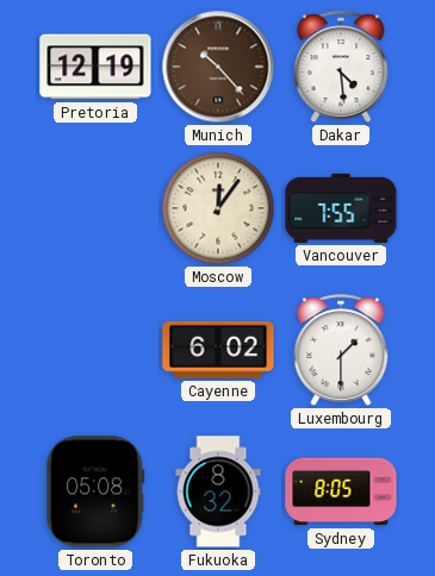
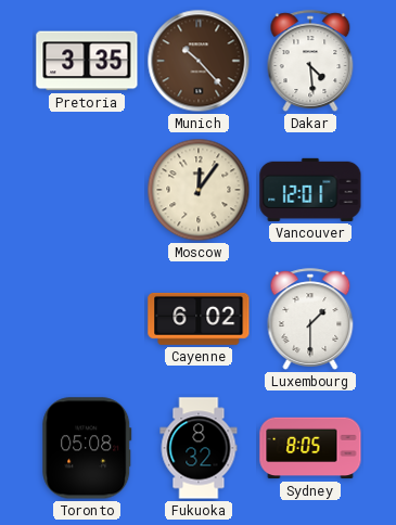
Pretoria: 12:19 -> 3:35
Vancouver: 7:55 -> 12:01
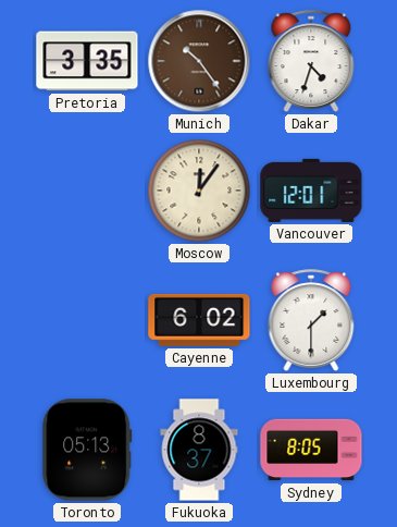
Munich: 10:23 -> 10:24
Dakar: 4:29 -> 4:33
Toronto: 05:08 -> 05:13
Fukuoka: 8:32 -> 8:37
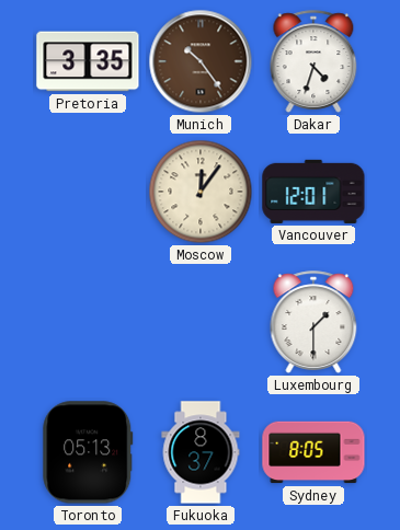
Cayenne: 6:02 -> none
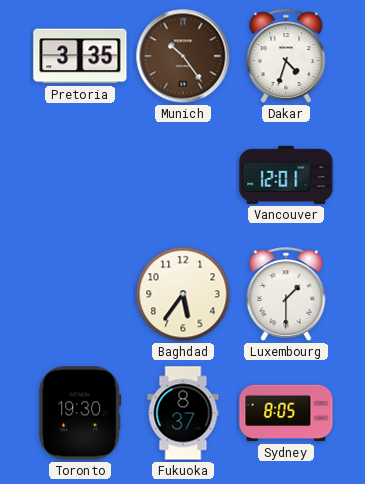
Moscow: 12:06 -> none
Baghdad: none -> 5:36
Toronto: 05:13 -> 19:30
